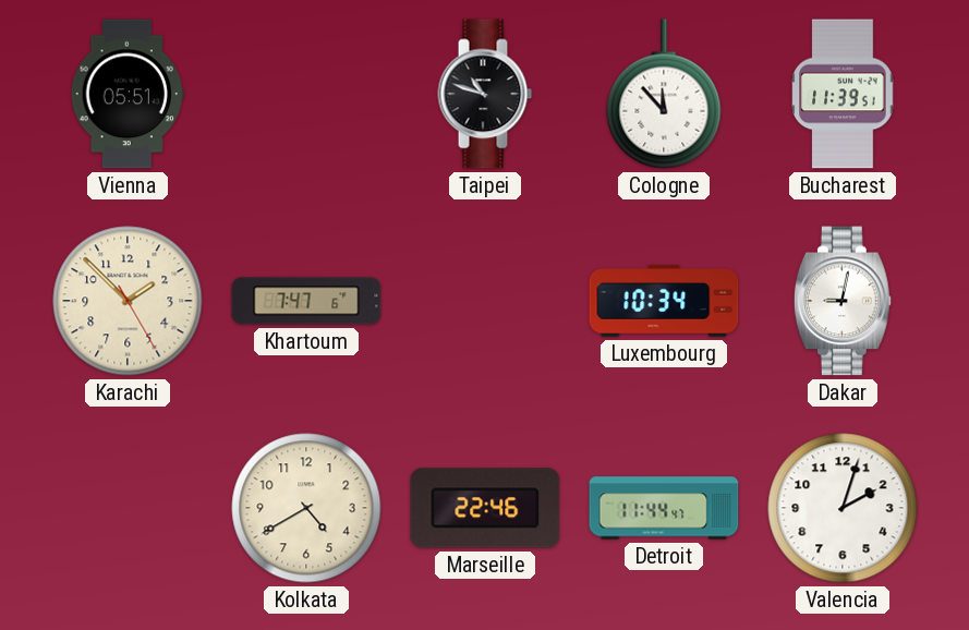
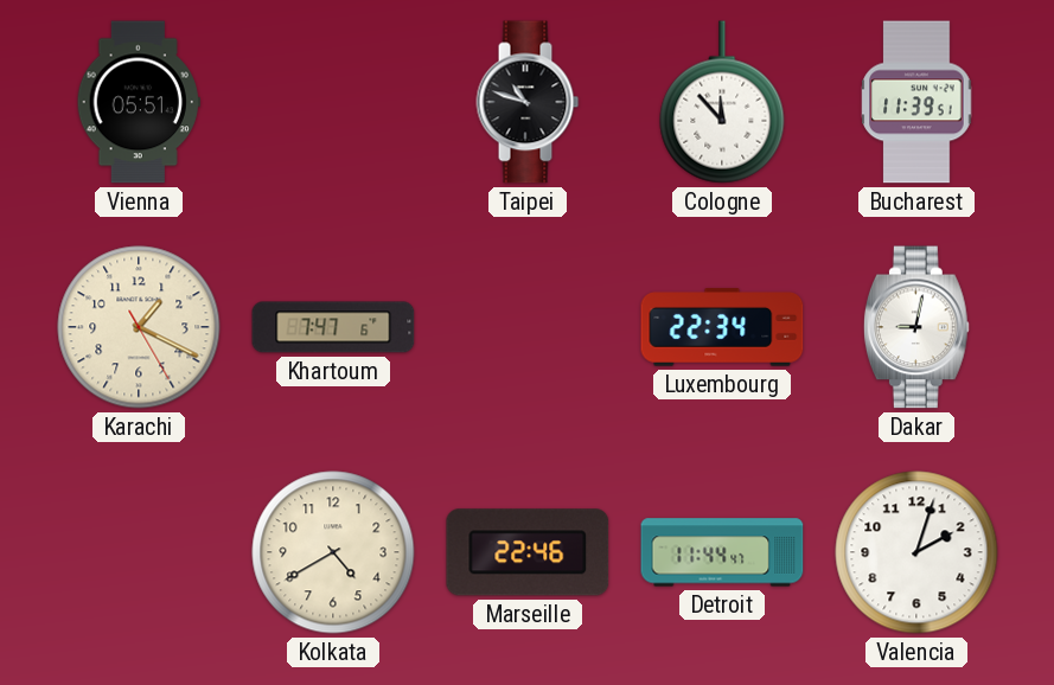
Karachi: 1:52 -> 1:19
Luxembourg: 10:34 -> 22:34
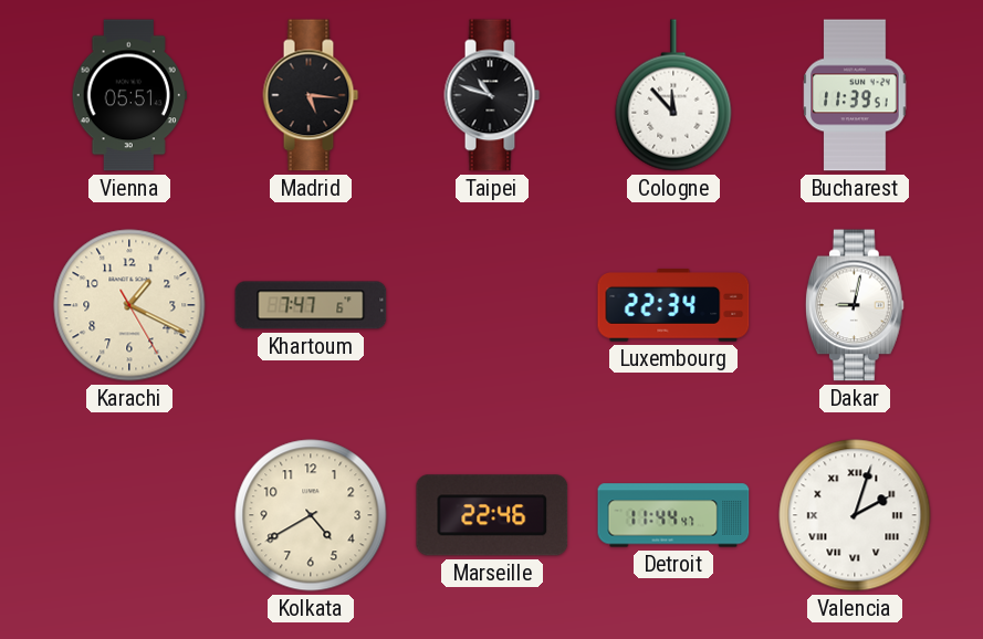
Madrid: none -> 5:16
Valencia numerals: Arabic -> Roman
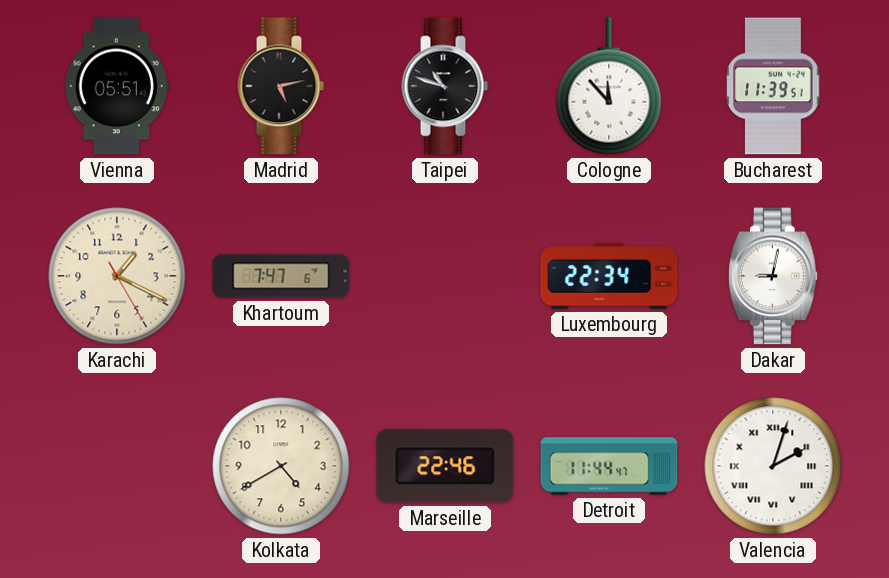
Madrid: 5:16 -> 5:13
